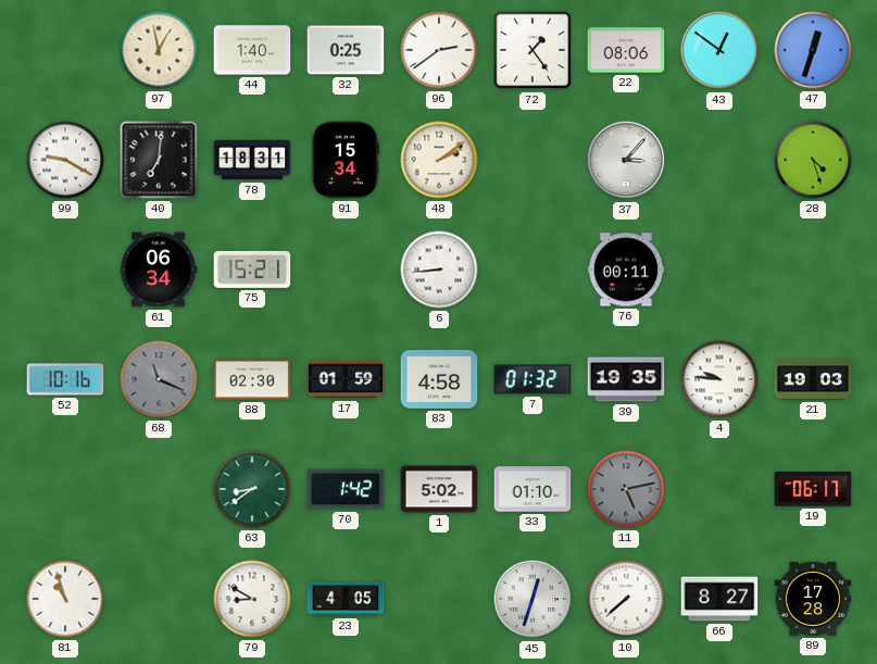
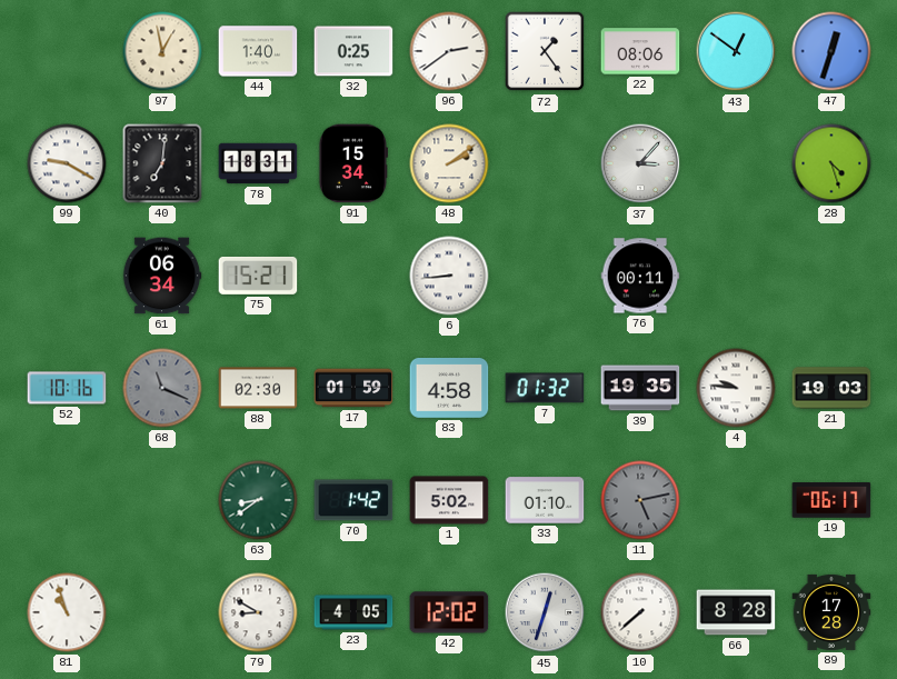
42: none -> 12:02
66: 8:27 -> 8:28
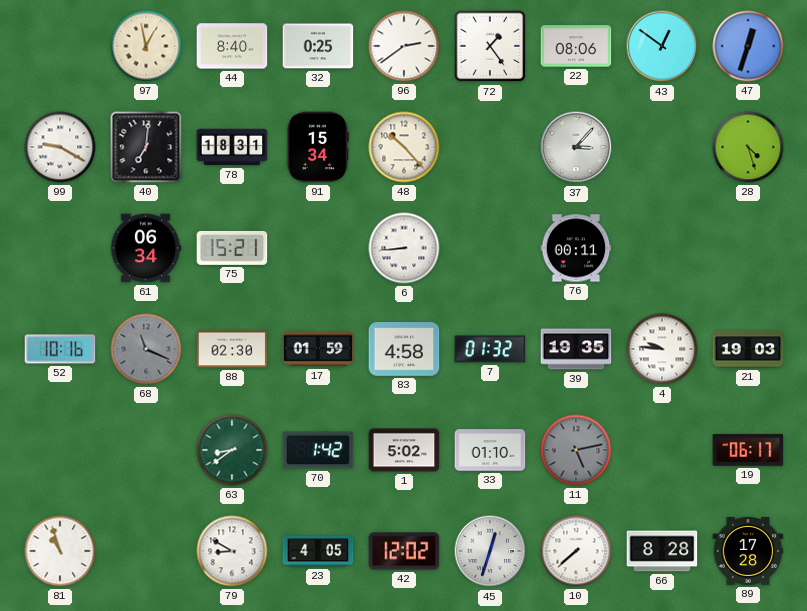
44: 1:40 -> 8:40
48: 2:09 -> 10:23
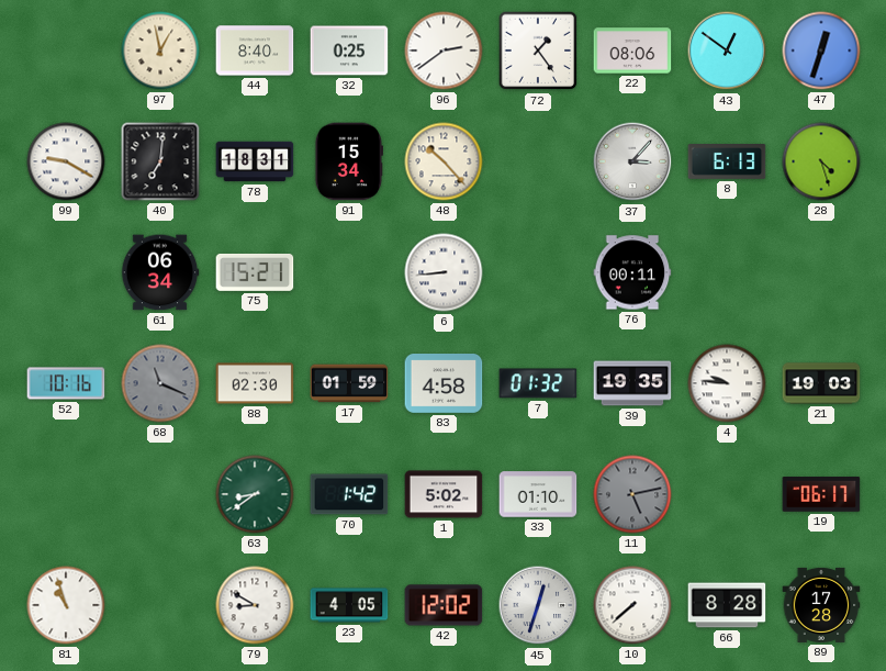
8: none -> 6:13
